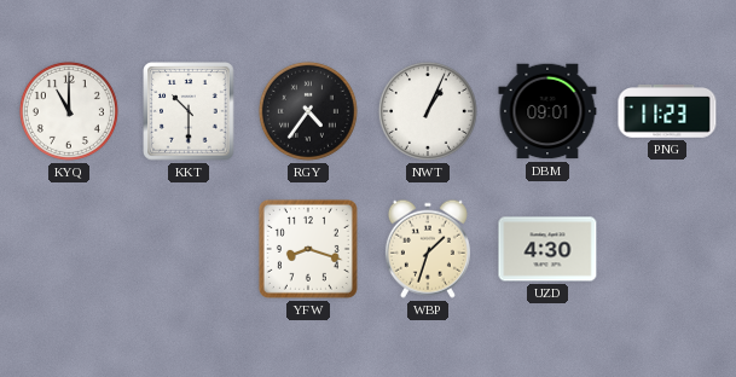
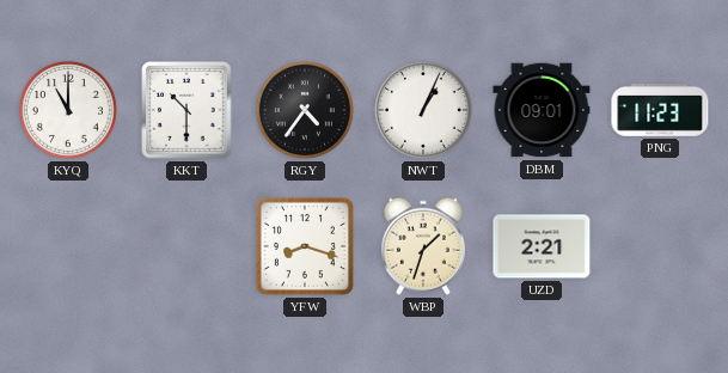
UZD: 4:30 -> 2:21
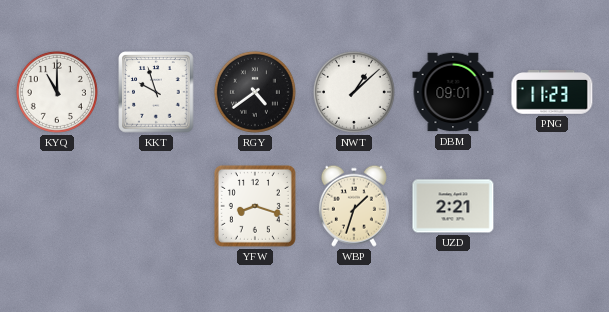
KKT: 10:30 -> 9:57
RGY: 4:36 -> 4:39
NWT: 1:04 -> 1:08
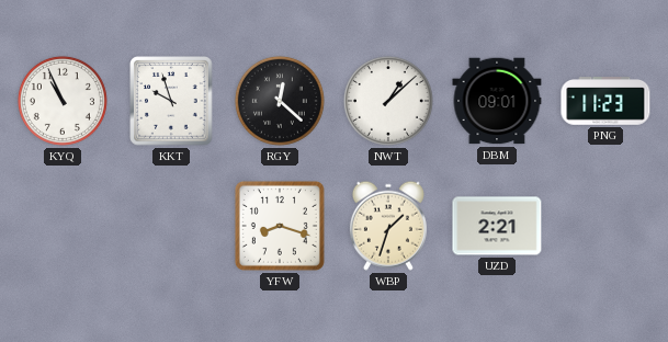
KYQ: 11:00 -> 10:56
RGY: 4:39 -> 12:22
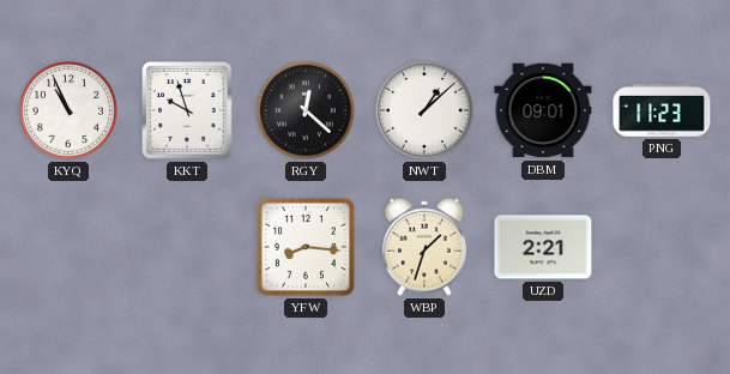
YFW: 8:18 -> 8:16
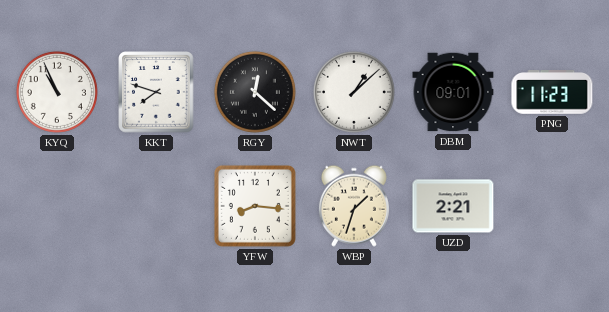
KKT: 9:57 -> 7:48
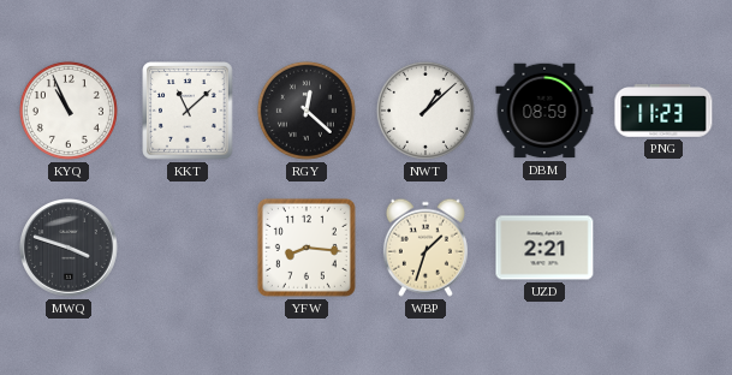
KKT: 7:48 -> 11:08
DBM: 09:01 -> 08:59
MWQ: none -> 3:48
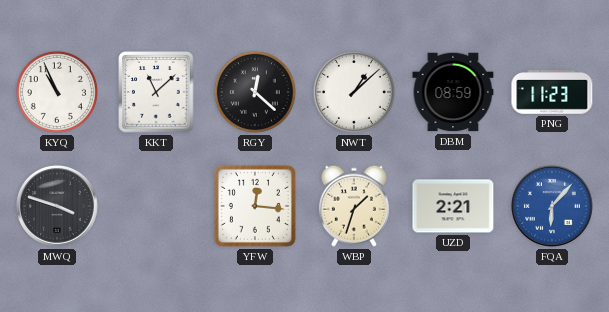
YFW: 8:16 -> 12:16
FQA: none -> 6:07
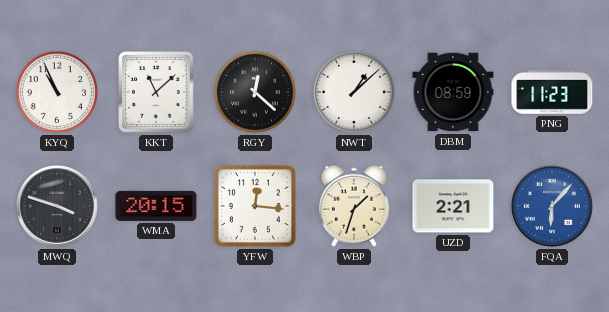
WMA: none -> 20:15
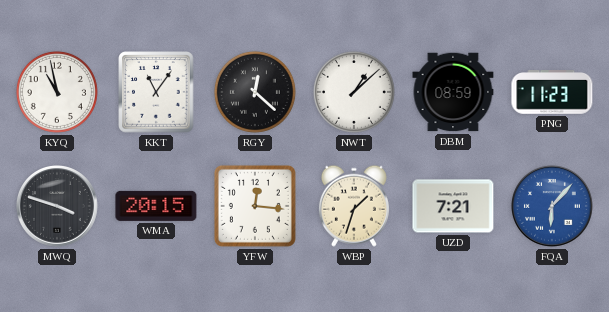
KYQ: 10:56 -> 10:58
KKT: 11:08 -> 11:06
UZD: 2:21 -> 7:21
